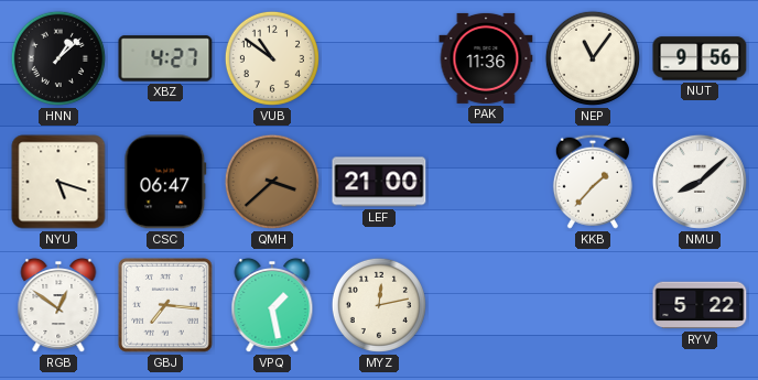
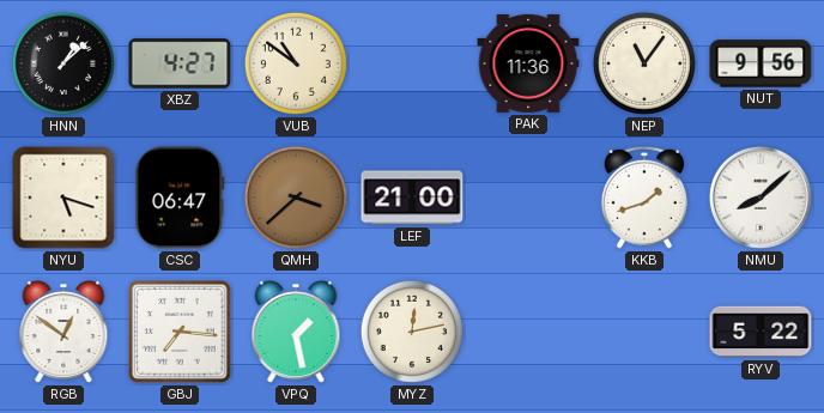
KKB: 1:37 -> 1:42
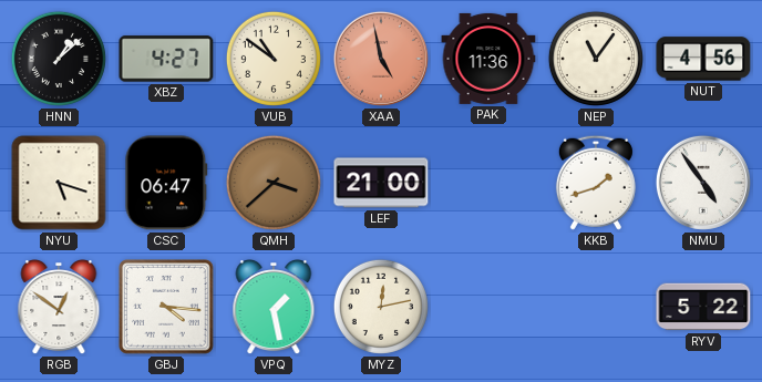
XAA: none -> 4:58
NUT: 9:56 -> 4:56
NMU: 8:08 -> 4:54
GBJ: 7:16 -> 4:16
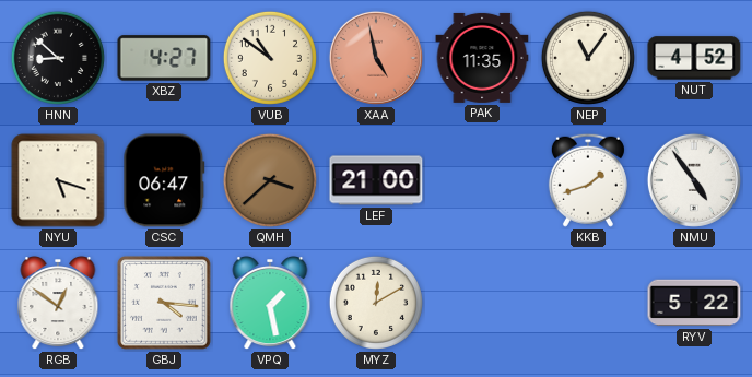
HNN: 1:08 -> 8:52
PAK: 11:36 -> 11:35
NUT: 4:56 -> 4:52
MYZ: 12:13 -> 12:10
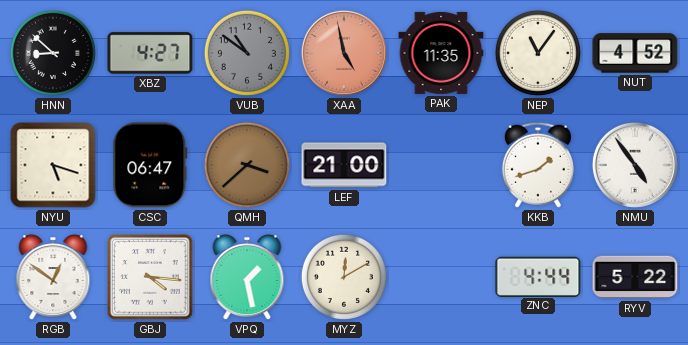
VUB dial: cream -> grey
ZNC: none -> 4:44
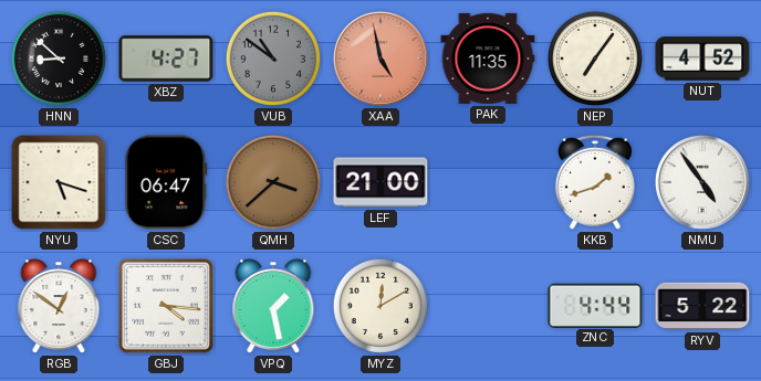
NEP: 11:06 -> 7:06
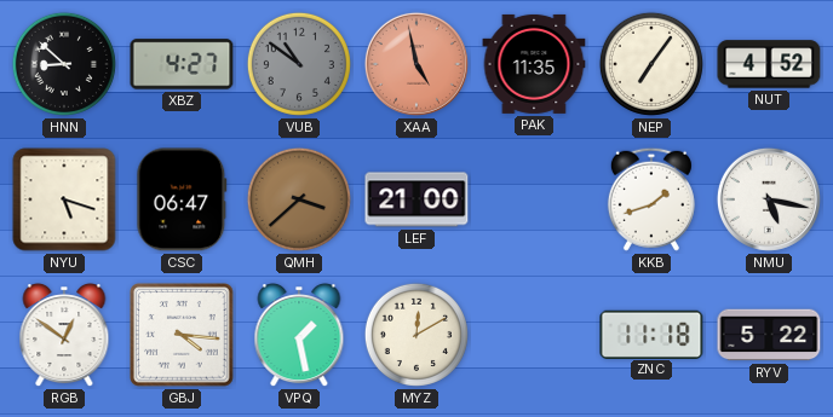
NMU: 4:54 -> 5:17
ZNC: 4:44 -> 11:18
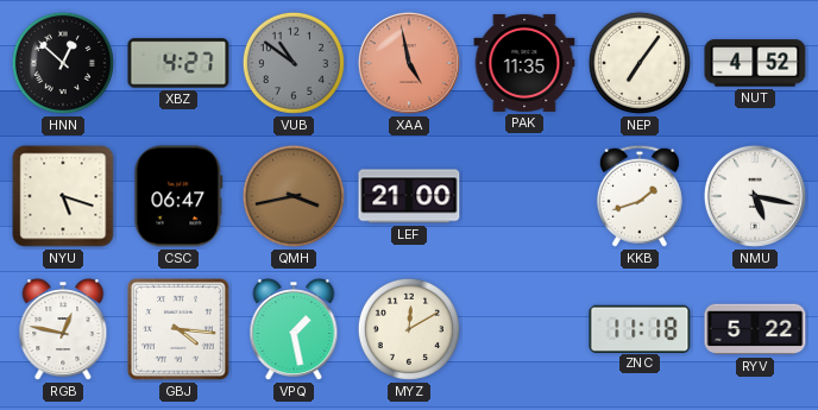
HNN: 8:52 -> 12:52
QMH: 3:38 -> 3:43
RGB: 12:51 -> 12:47
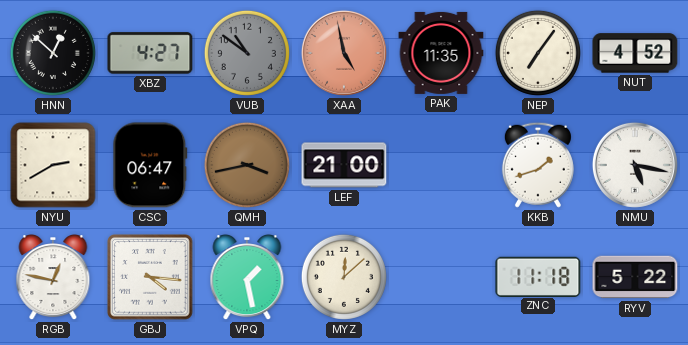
NYU: 5:18 -> 2:40
MYZ: 12:10 -> 12:08
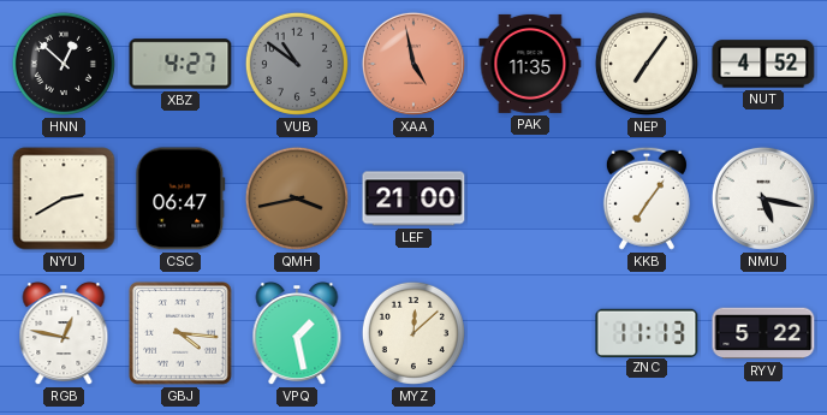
KKB: 1:42 -> 7:06
ZNC: 11:18 -> 11:13
